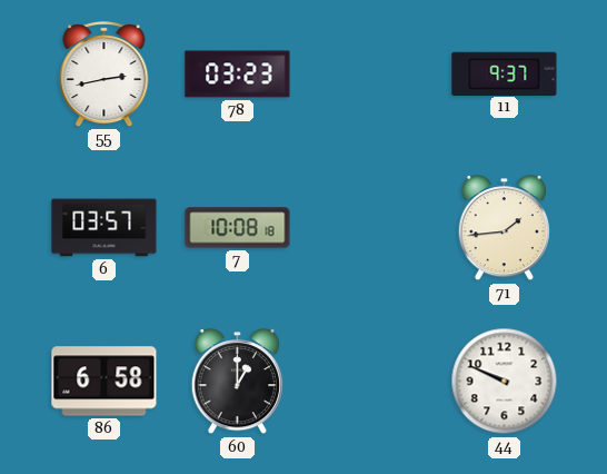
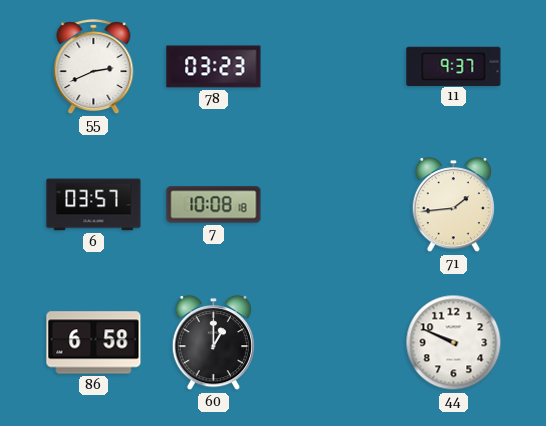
55: 2:43 -> 2:41
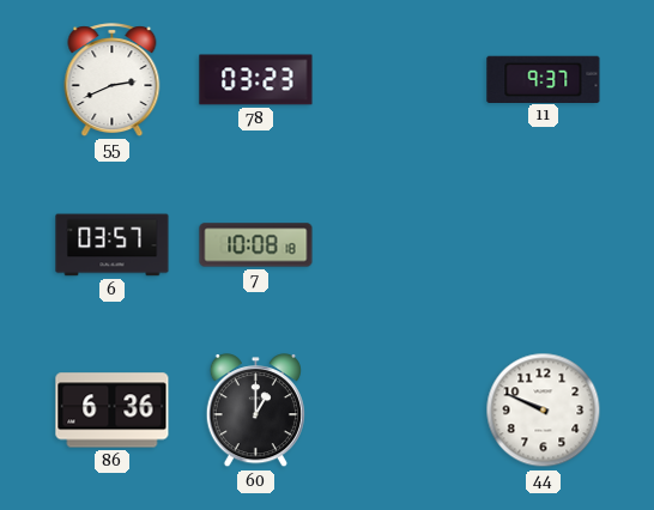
71: 1:44 -> none
86: 6:58 -> 6:36
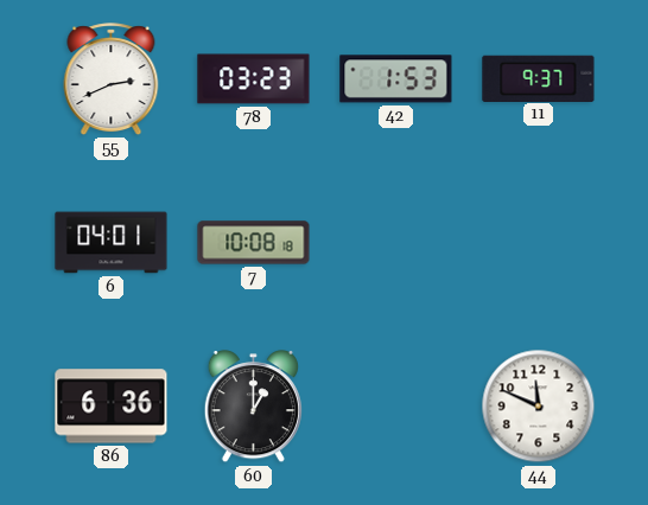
42: none -> 1:53
6: 03:57 -> 04:01
44: 9:49 -> 11:49
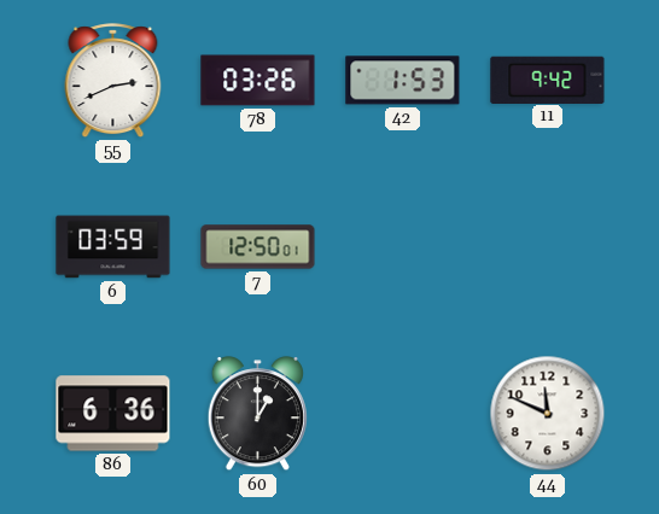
78: 03:23 -> 03:26
11: 9:37 -> 9:42
6: 04:01 -> 03:59
7: 10:08 -> 12:50
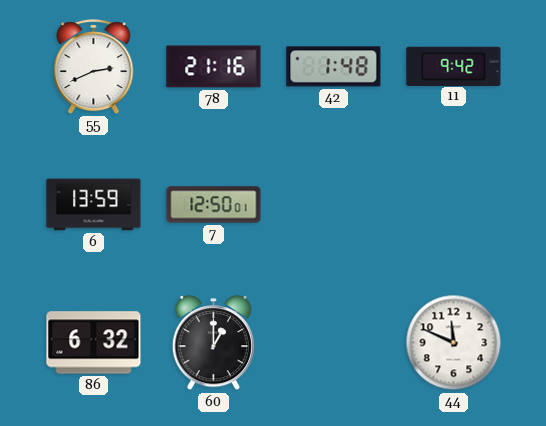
78: 03:26 -> 21:16
42: 1:53 -> 1:48
6: 03:59 -> 13:59
86: 6:36 -> 6:32
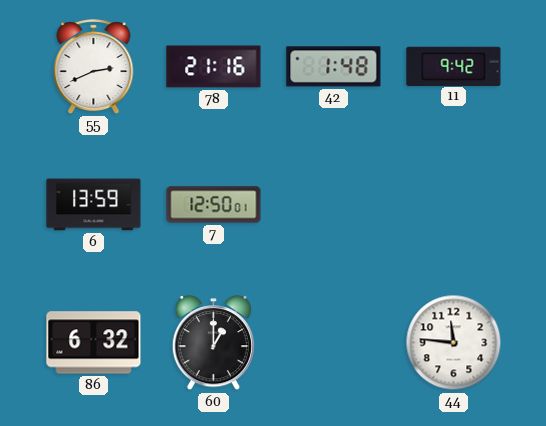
44: 11:49 -> 11:46
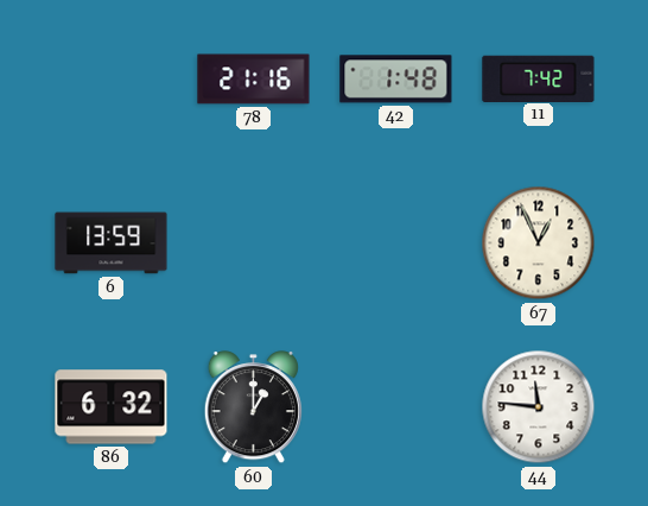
55: 2:41 -> none
11: 9:42 -> 7:42
7: 12:50 -> none
67: none -> 12:56
